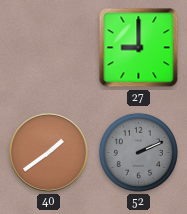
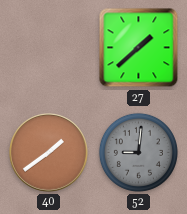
27: 9:00 -> 1:38
52: 2:11 -> 9:01
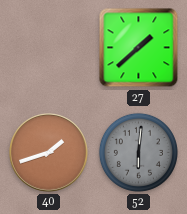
40: 1:39 -> 1:42
52: 9:01 -> 6:01
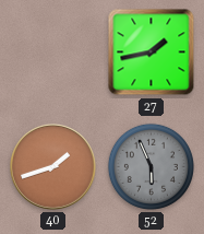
27: 1:38 -> 1:43
52: 6:01 -> 5:56
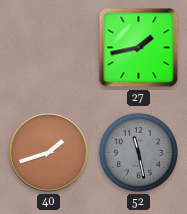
52: 5:56 -> 11:28
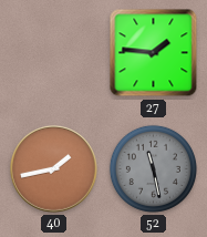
27: 1:43 -> 1:46
40: 1:42 -> 1:43
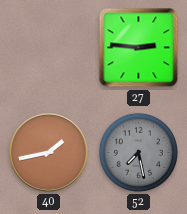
27: 1:46 -> 2:46
52: 11:28 -> 7:28
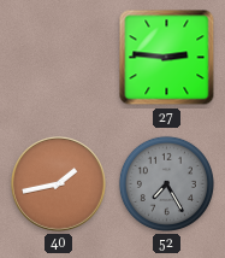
52: 7:28 -> 7:25
